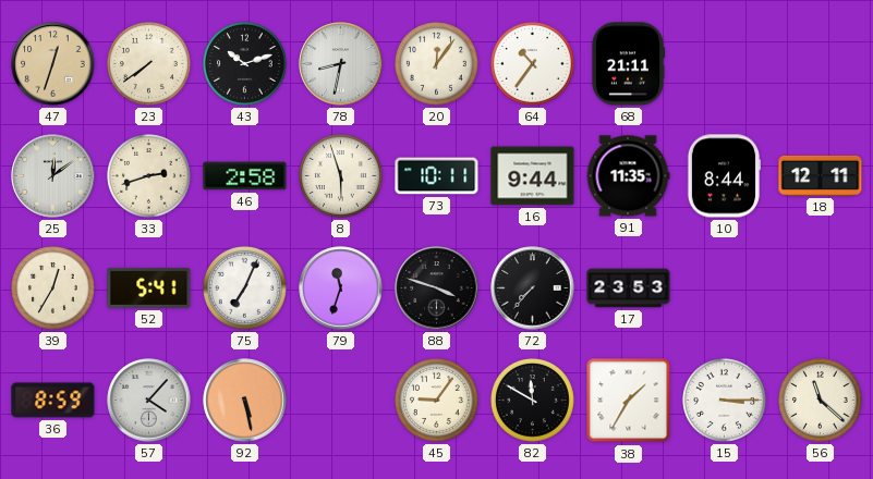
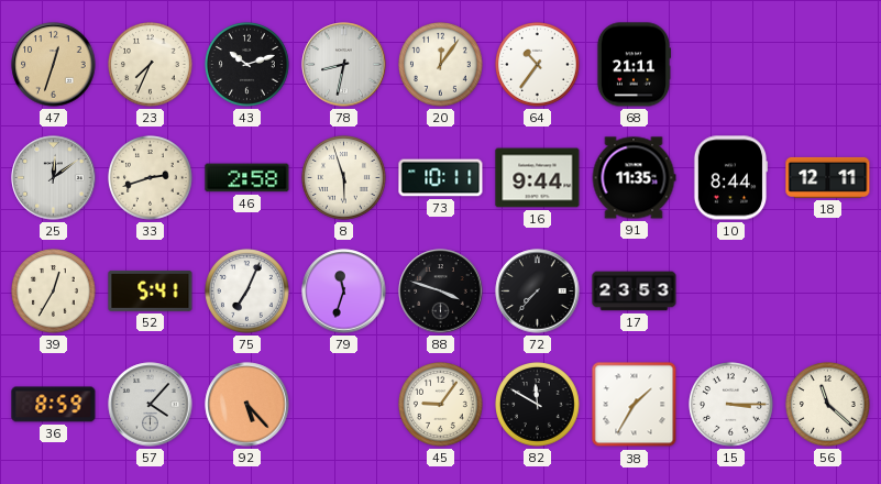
23: 7:39 -> 7:34
92: 5:28 -> 5:23
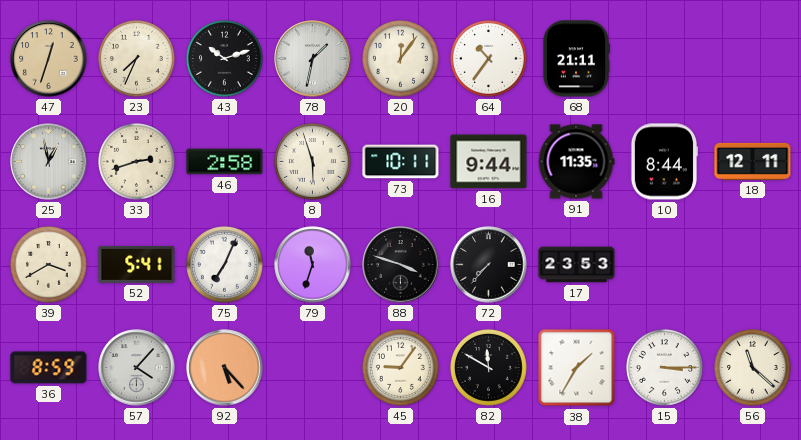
78: 8:32 -> 1:32
25: 12:09 -> 12:58
39: 12:35 -> 3:40
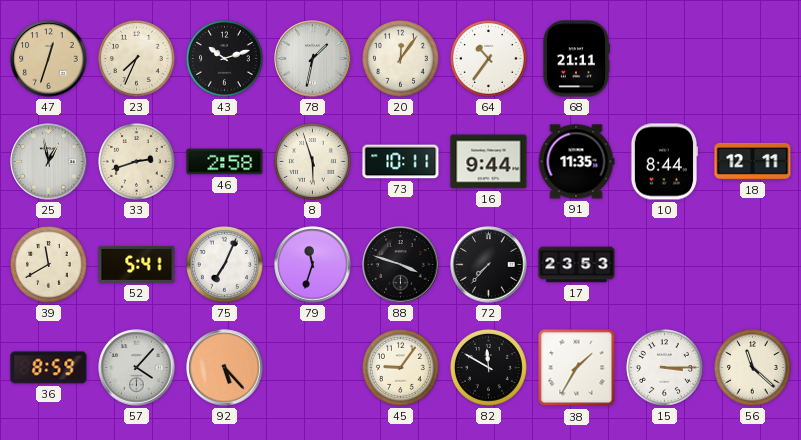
39: 3:40 -> 11:40
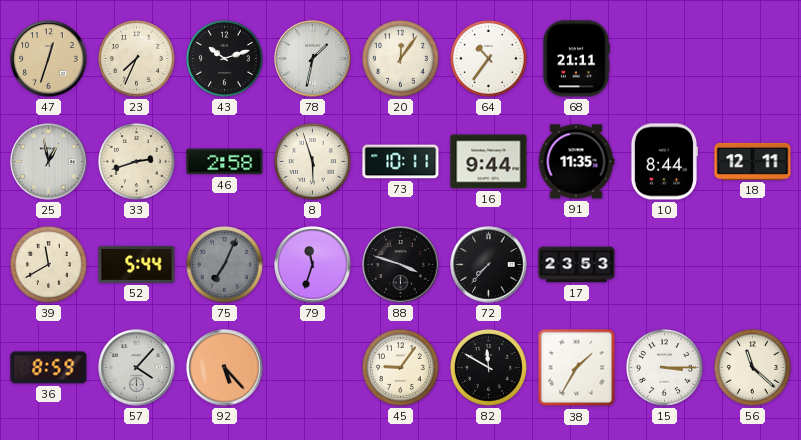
52: 5:41 -> 5:44
75 dial: white -> grey
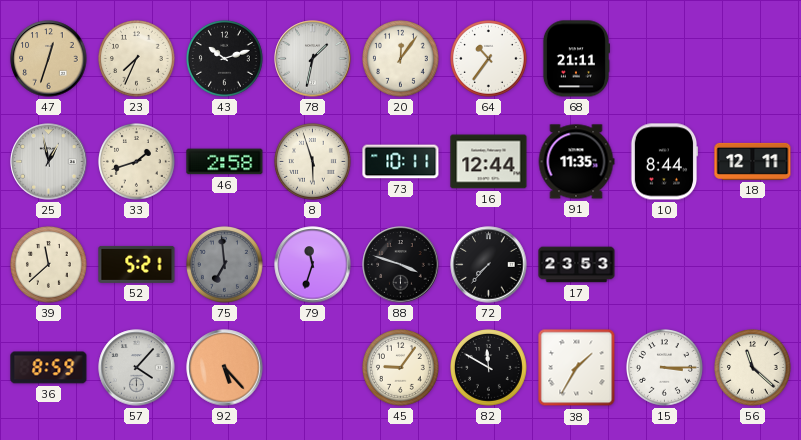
33: 2:42 -> 1:42
16: 9:44 -> 12:44
39: 11:40 -> 11:38
52: 5:44 -> 5:21
75: 7:04 -> 6:59
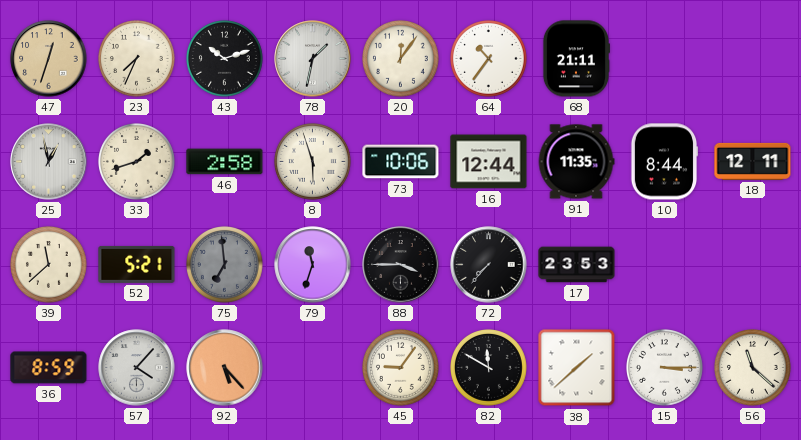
73: 10:11 -> 10:06
88: 3:48 -> 3:45
38: 1:35 -> 1:38
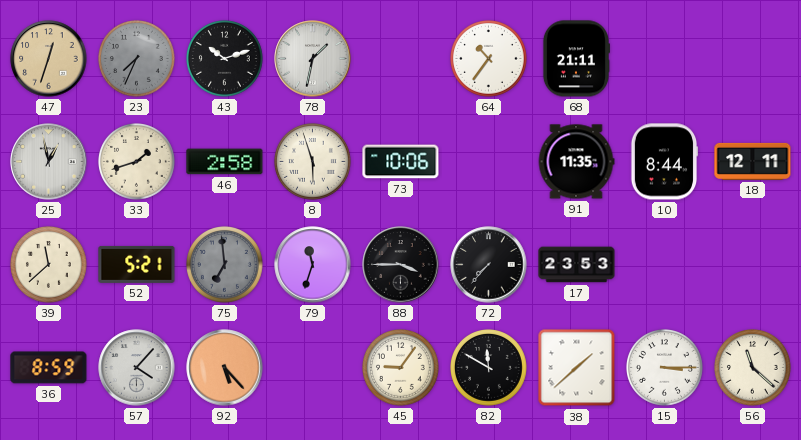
23 dial: cream -> grey
20: 12:06 -> none
16: 12:44 -> none
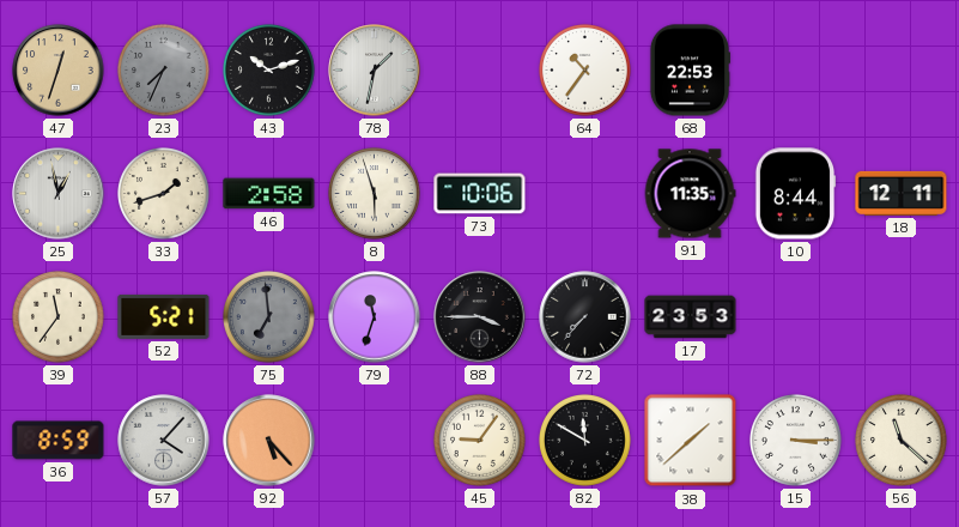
68: 21:11 -> 22:53
39: 11:38 -> 11:36
